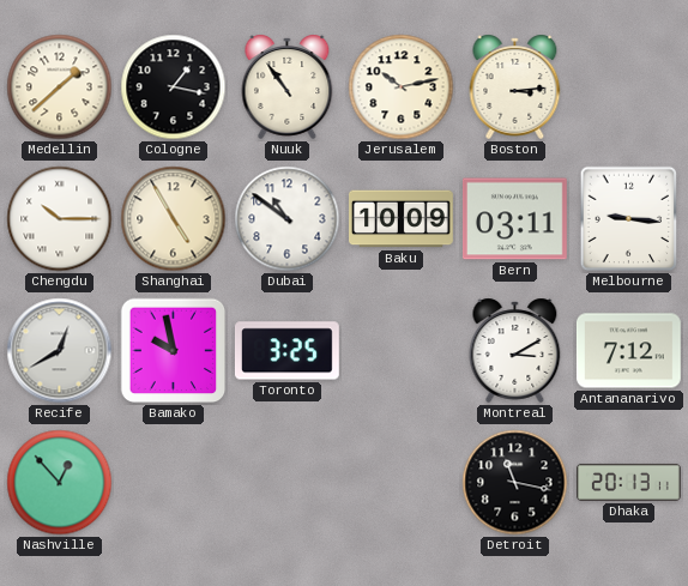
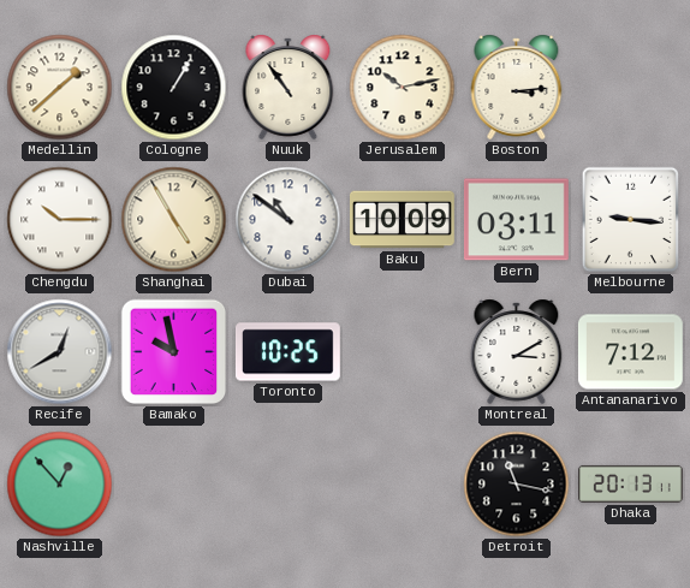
Cologne: 1:17 -> 1:05
Toronto: 3:25 -> 10:25
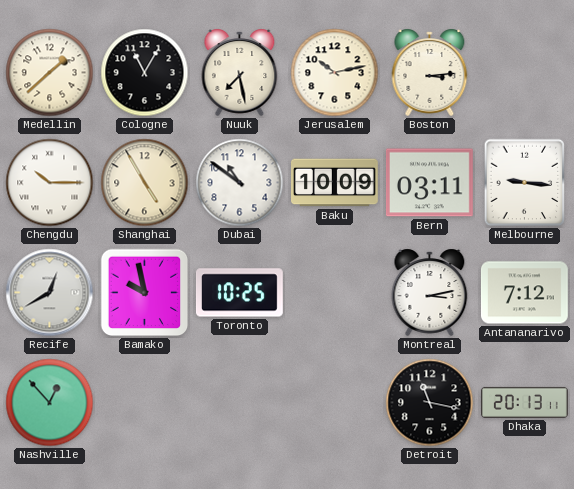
Cologne: 1:05 -> 11:05
Nuuk: 10:54 -> 7:28
Montreal: 3:10 -> 3:13
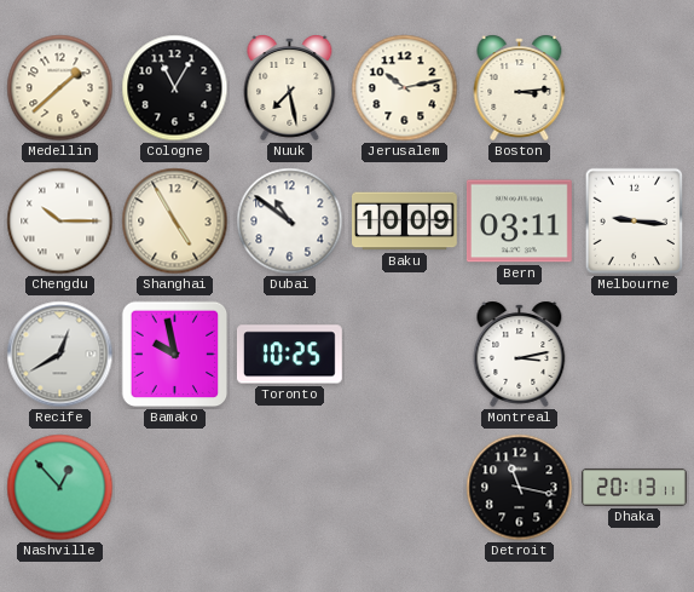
Antananarivo: 7:12 -> none
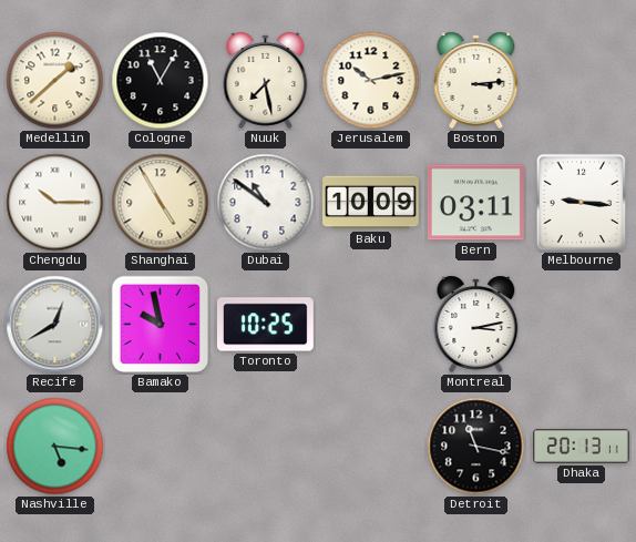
Nashville: 12:53 -> 5:16
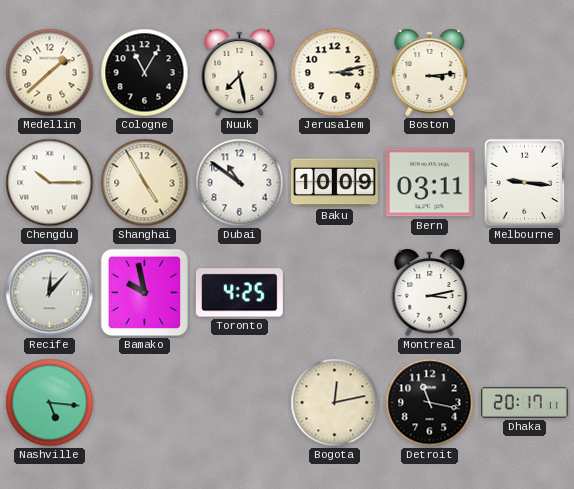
Jerusalem: 10:13 -> 3:13
Recife: 12:40 -> 12:07
Toronto: 10:25 -> 4:25
Bogota: none -> 12:13
Dhaka: 20:13 -> 20:17
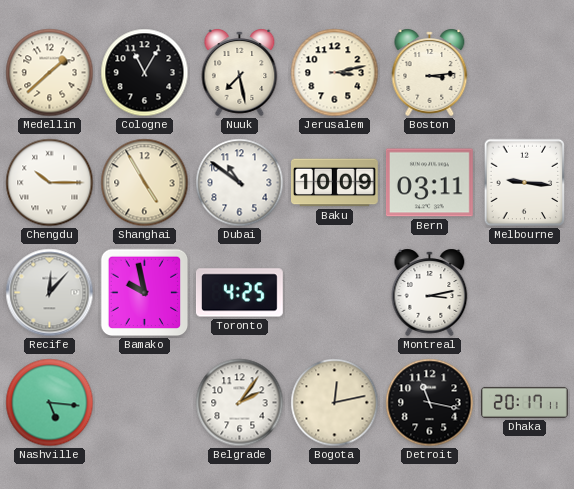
Belgrade: none -> 2:06
